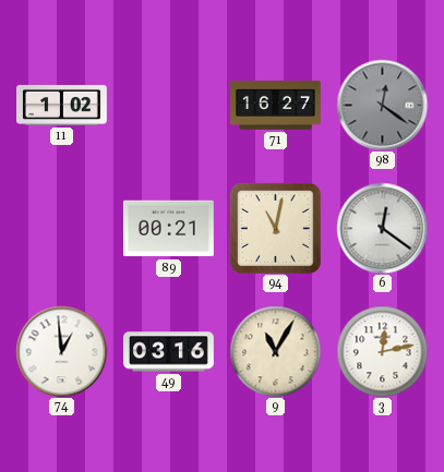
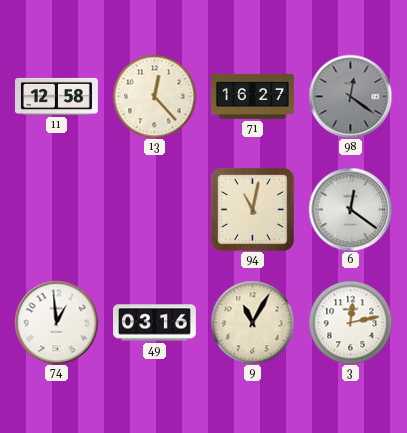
11: 1:02 -> 12:58
13: none -> 12:23
89: 00:21 -> none
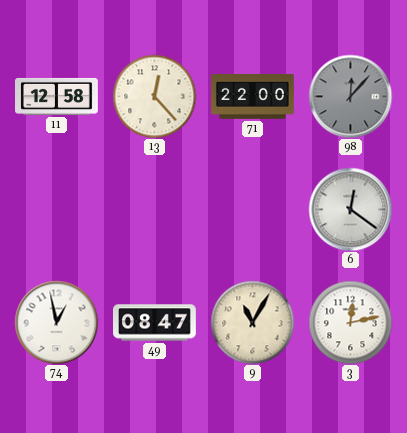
71: 16:27 -> 22:00
98: 12:21 -> 12:07
94: 11:02 -> none
74: 12:59 -> 12:58
49: 03:16 -> 08:47
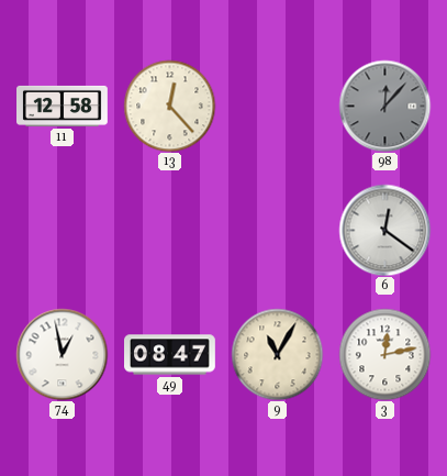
71: 22:00 -> none
